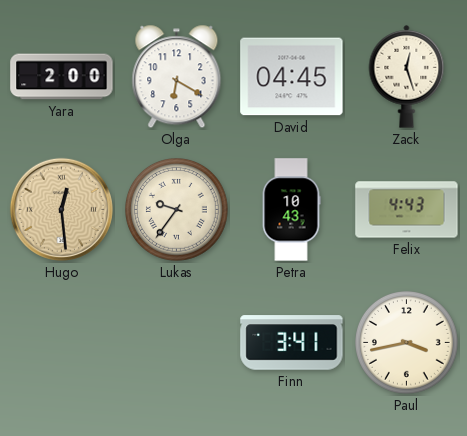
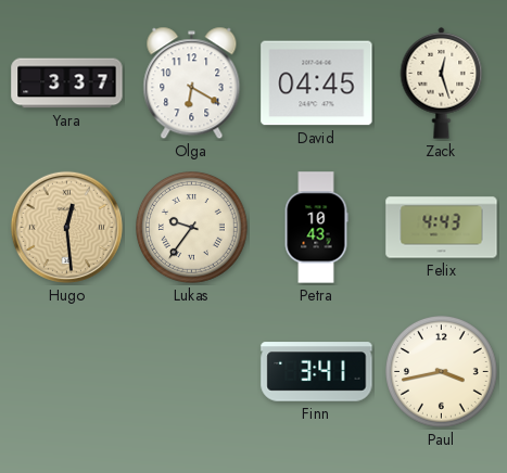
Yara: 2:00 -> 3:37
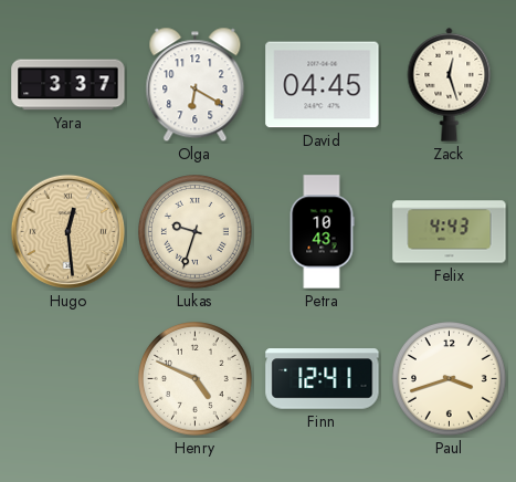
Lukas: 9:36 -> 9:33
Henry: none -> 4:49
Finn: 3:41 -> 12:41
Paul: 3:43 -> 3:42
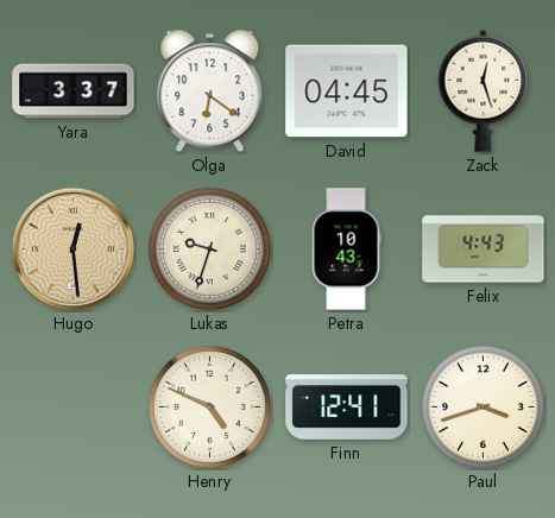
Olga: 6:20 -> 6:21
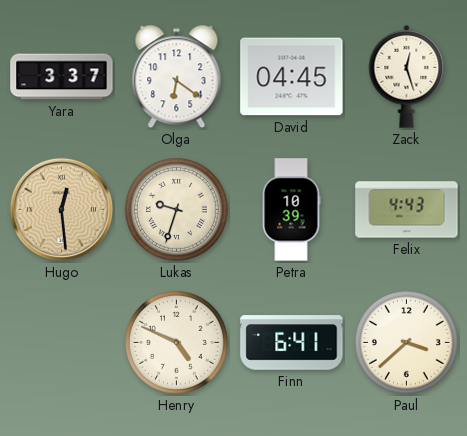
Petra: 10:43 -> 10:39
Finn: 12:41 -> 6:41
Paul: 3:42 -> 3:38
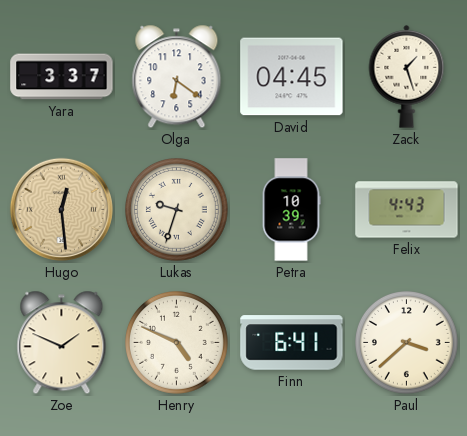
Zack: 12:27 -> 1:27
Zoe: none -> 1:49
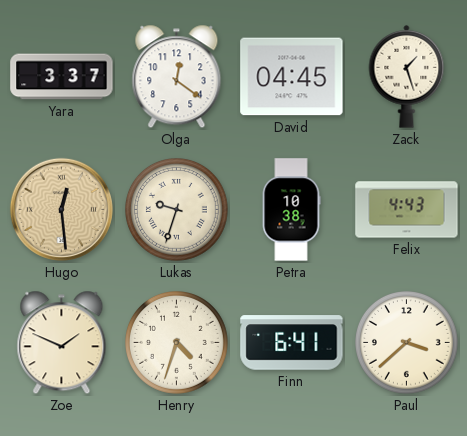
Olga: 6:21 -> 12:21
Petra: 10:39 -> 10:38
Henry: 4:49 -> 4:33
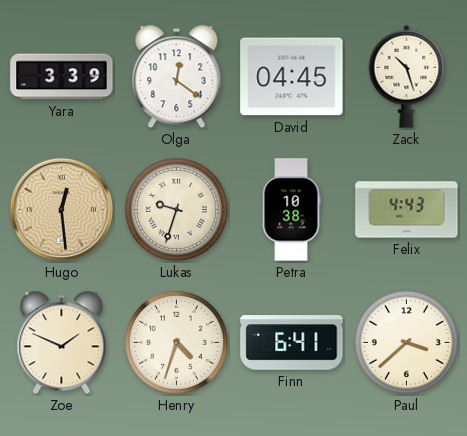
Yara: 3:37 -> 3:39
Zack: 1:27 -> 10:27
